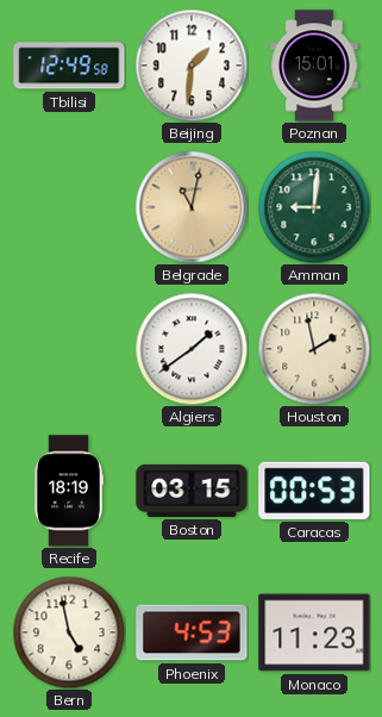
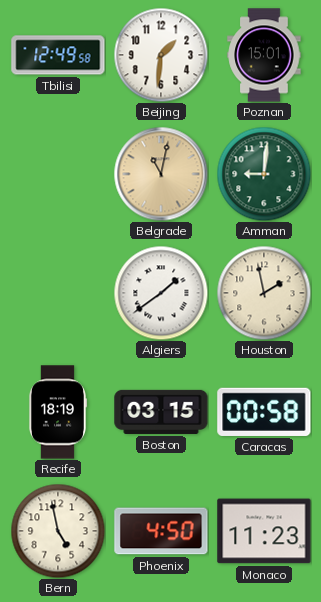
Caracas: 00:53 -> 00:58
Phoenix: 4:53 -> 4:50
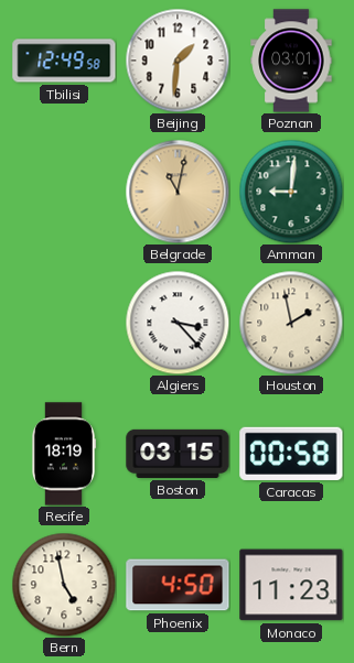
Poznan: 15:01 -> 03:01
Algiers: 1:39 -> 3:23
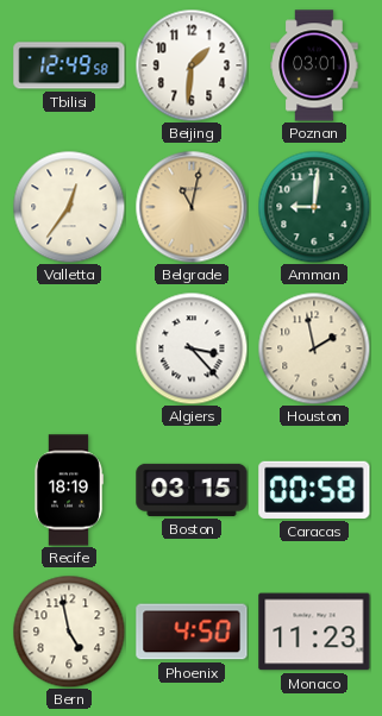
Valletta: none -> 12:36
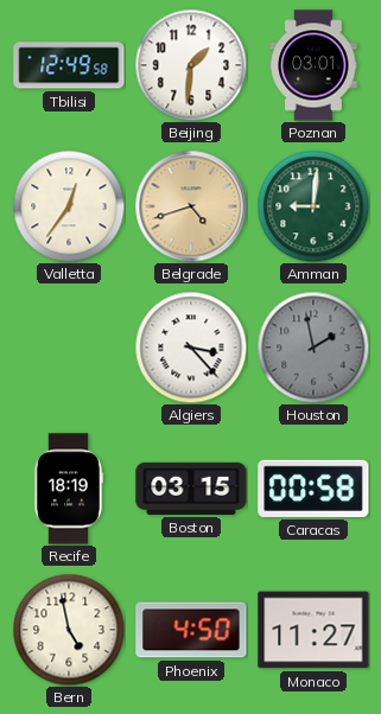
Belgrade: 11:02 -> 4:42
Houston dial: cream -> grey
Monaco: 11:23 -> 11:27
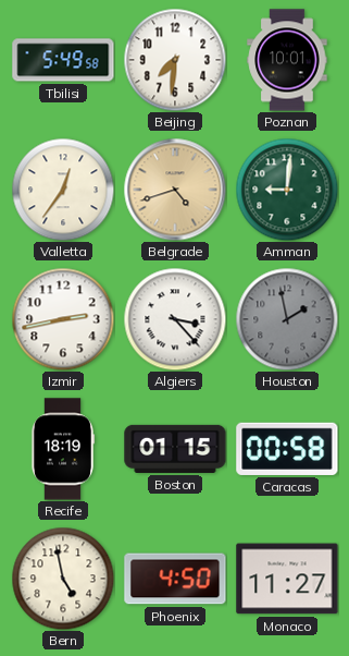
Tbilisi: 12:49 -> 5:49
Beijing: 1:31 -> 7:31
Poznan: 03:01 -> 10:01
Izmir: none -> 2:43
Boston: 03:15 -> 01:15
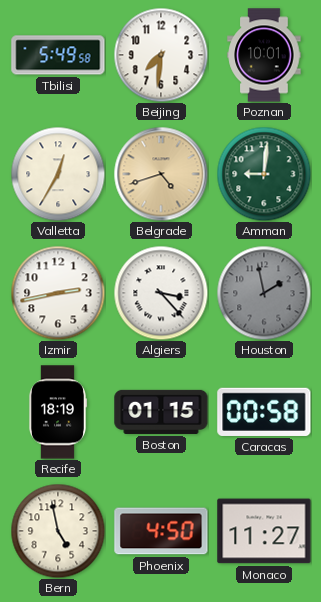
Valletta: 12:36 -> 12:35
